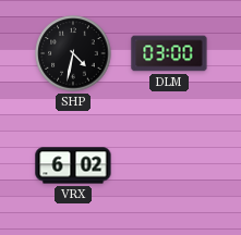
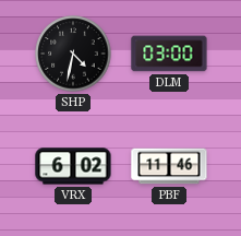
PBF: none -> 11:46
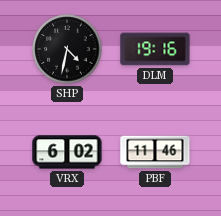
DLM: 03:00 -> 19:16
